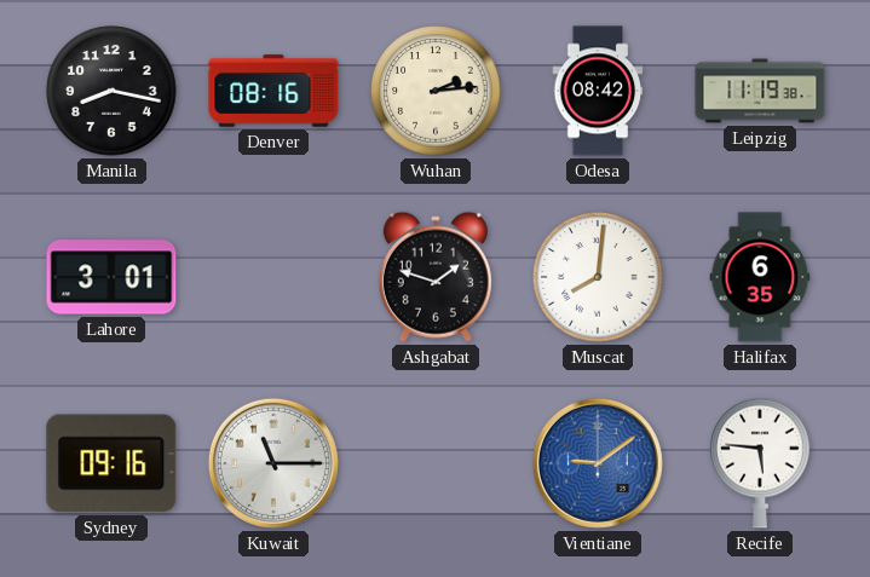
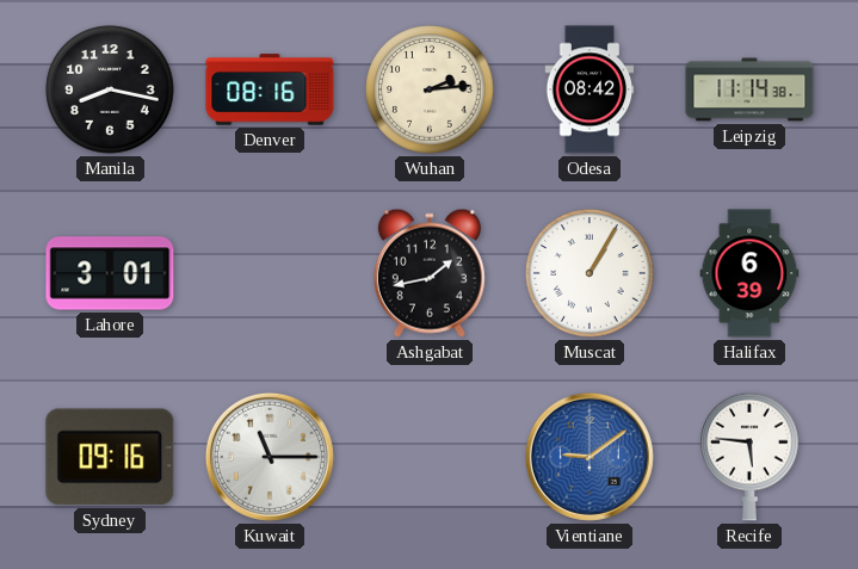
Leipzig: 11:19 -> 11:14
Ashgabat: 1:48 -> 1:43
Muscat: 8:01 -> 1:05
Halifax: 6:35 -> 6:39
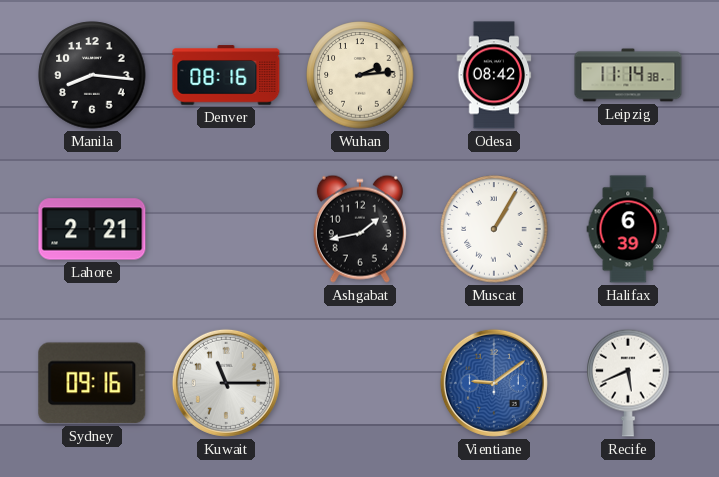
Manila: 8:17 -> 8:16
Lahore: 3:01 -> 2:21
Recife: 5:46 -> 5:41
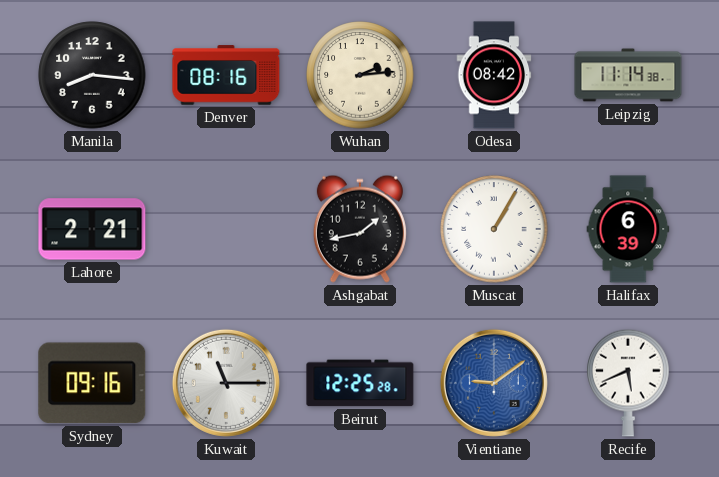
Beirut: none -> 12:25
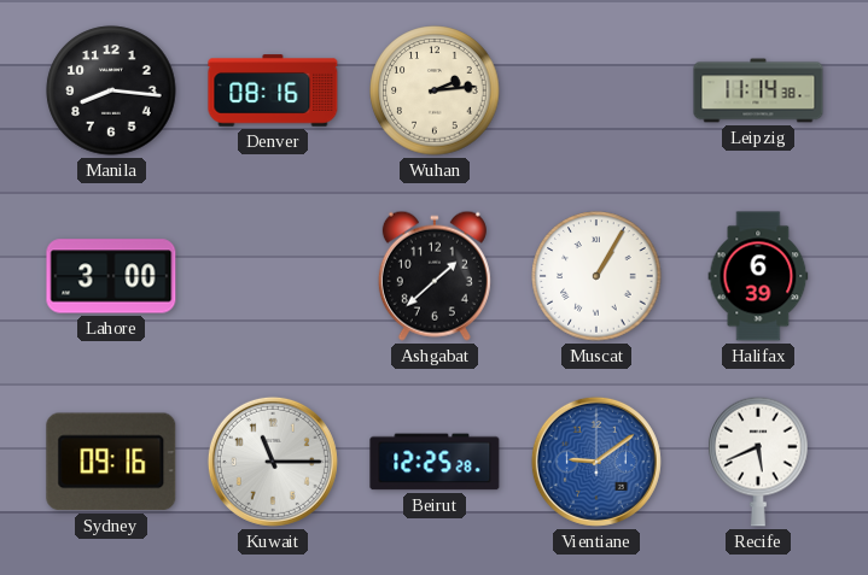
Odesa: 08:42 -> none
Lahore: 2:21 -> 3:00
Ashgabat: 1:43 -> 1:38
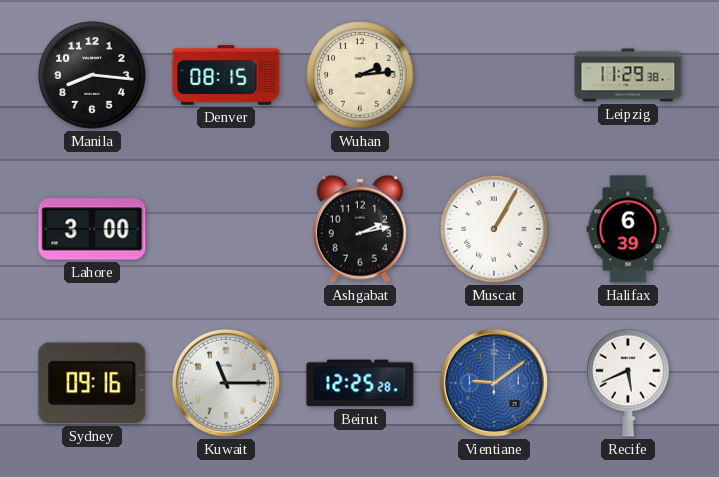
Denver: 08:16 -> 08:15
Leipzig: 11:14 -> 11:29
Ashgabat: 1:38 -> 2:13
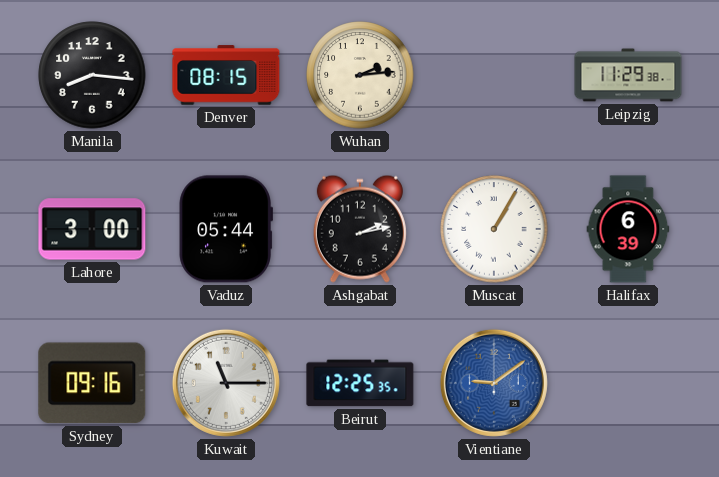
Vaduz: none -> 05:44
Beirut: 12:25:28 -> 12:25:35
Recife: 5:41 -> none
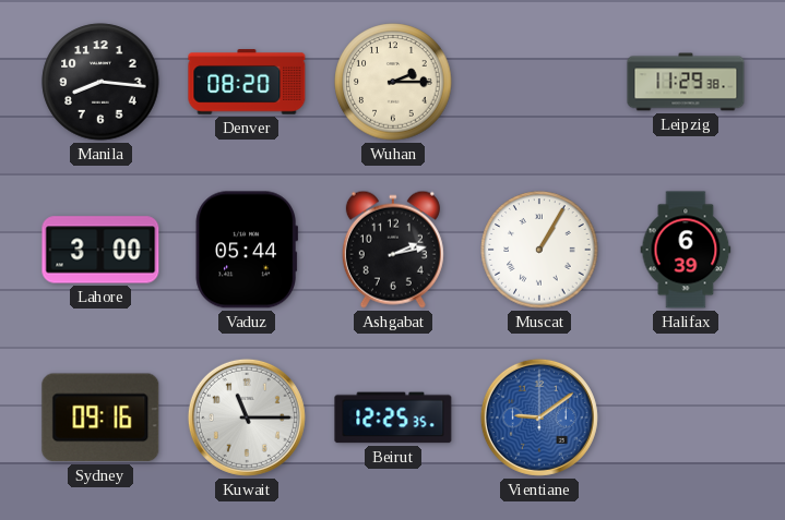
Denver: 08:15 -> 08:20
Wuhan: 2:14 -> 2:15
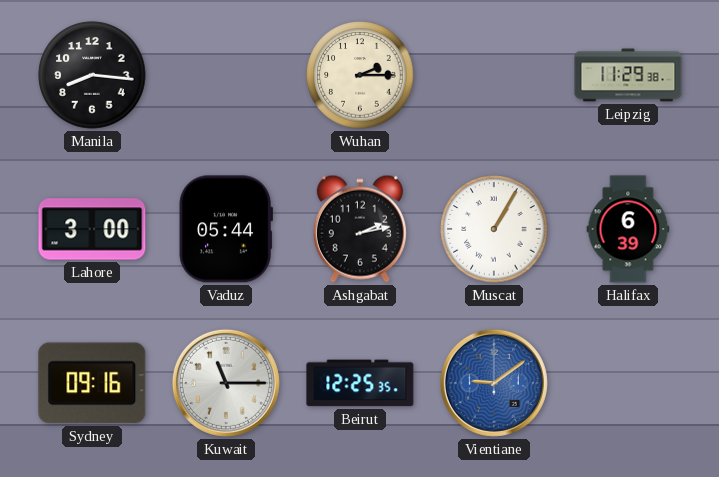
Denver: 08:20 -> none
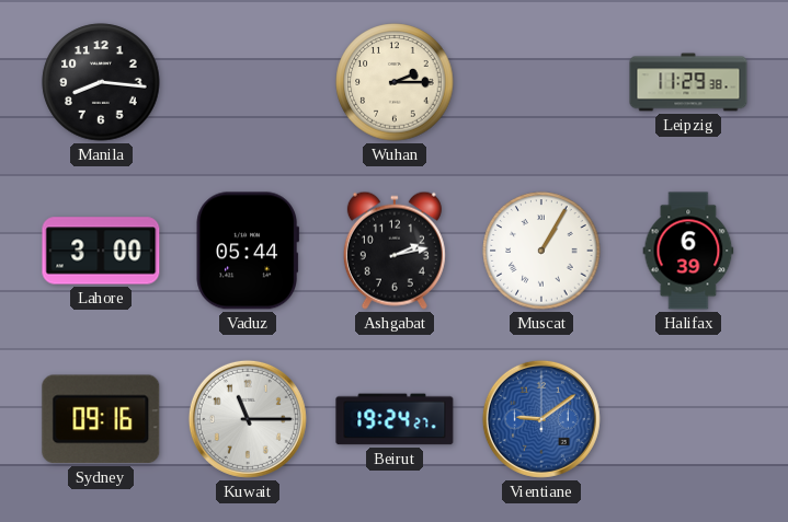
Beirut: 12:25 -> 19:24
